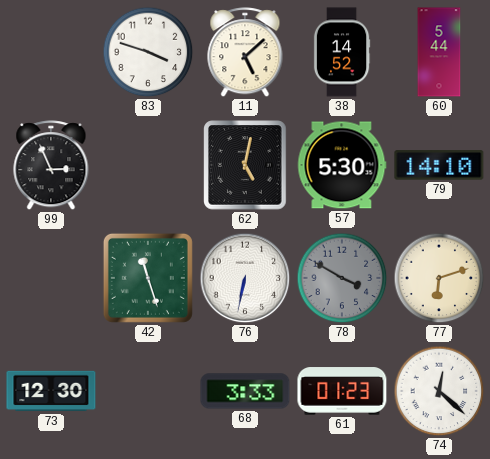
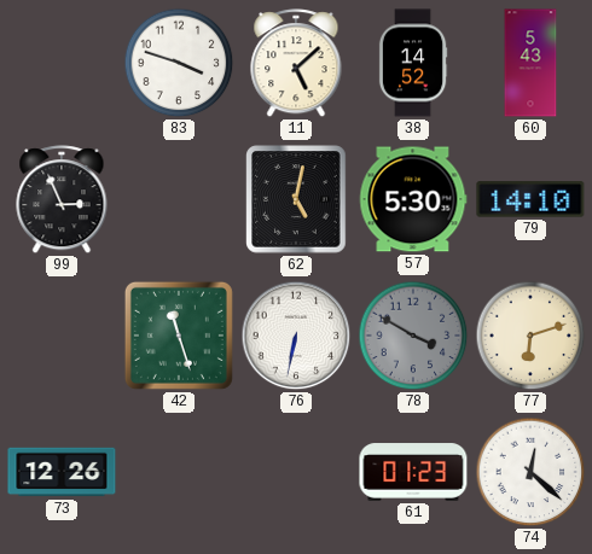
60: 5:44 -> 5:43
73: 12:30 -> 12:26
68: 3:33 -> none
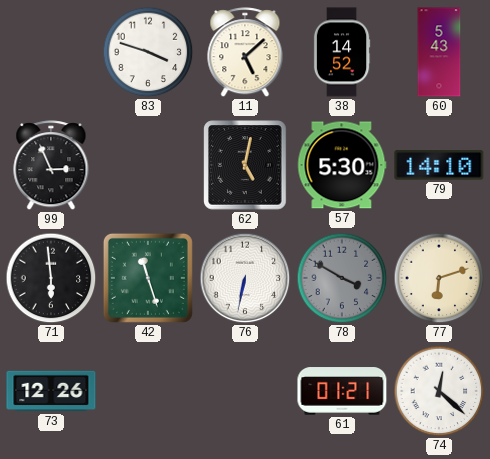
71: none -> 5:59
61: 01:23 -> 01:21
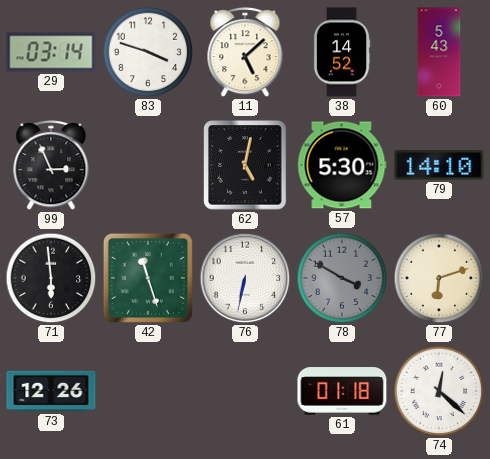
29: none -> 03:14
61: 01:21 -> 01:18
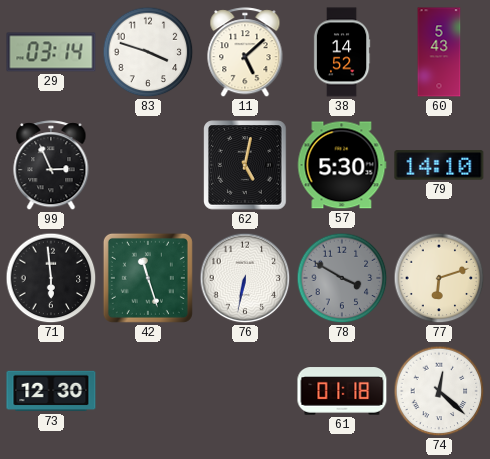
73: 12:26 -> 12:30
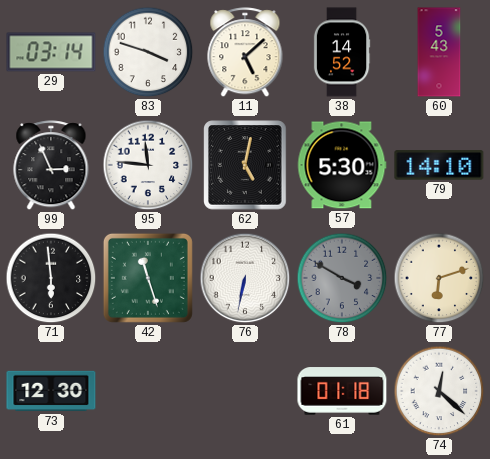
95: none -> 11:46
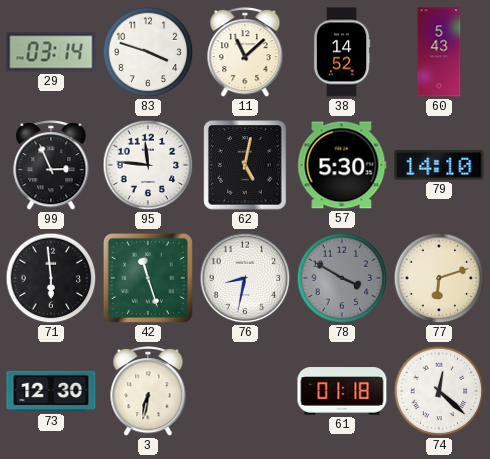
11: 5:08 -> 11:08
76: 6:32 -> 8:32
3: none -> 6:32
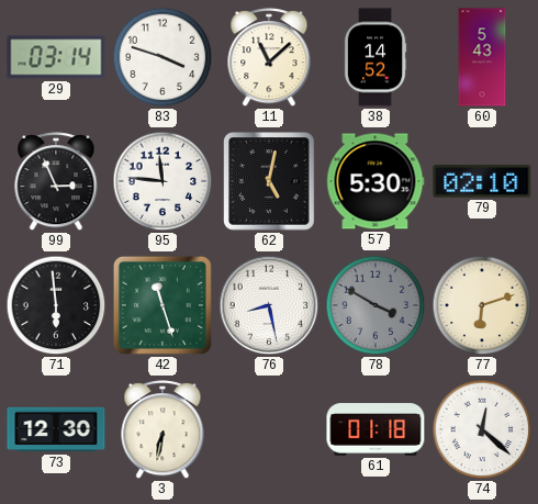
79: 14:10 -> 02:10
76: 8:32 -> 8:28
